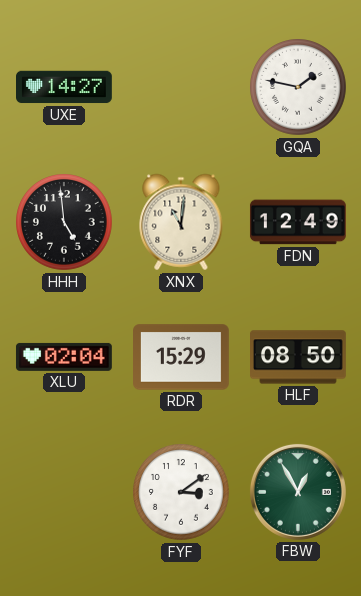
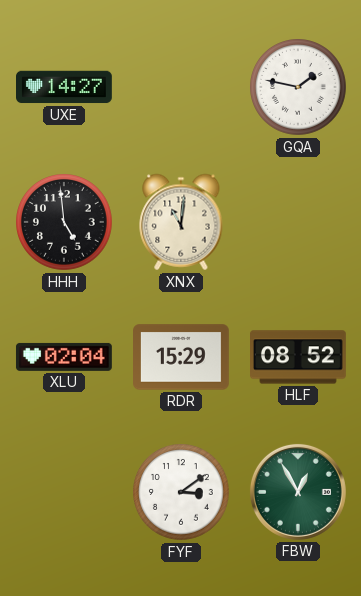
FDN: 12:49 -> none
HLF: 08:50 -> 08:52
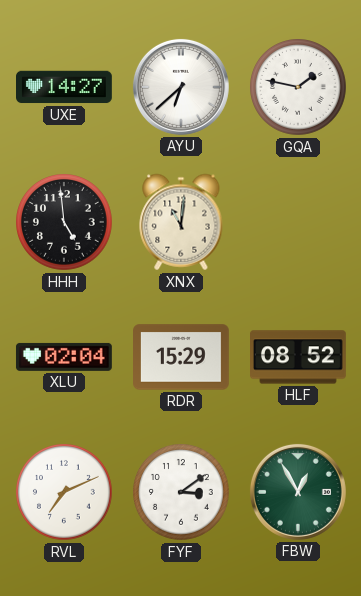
AYU: none -> 6:38
RVL: none -> 7:11
